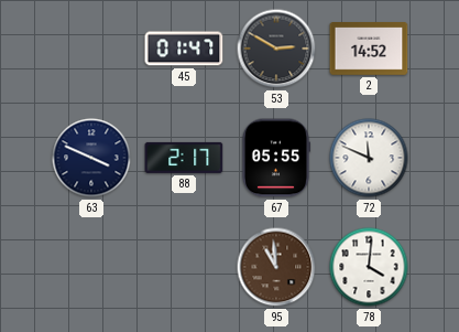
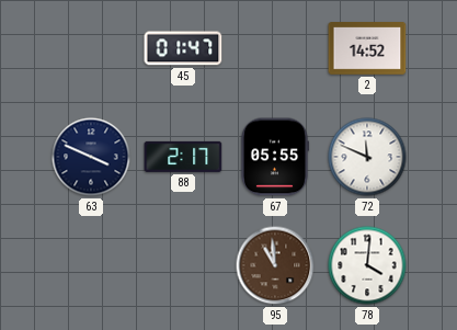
53: 2:50 -> none
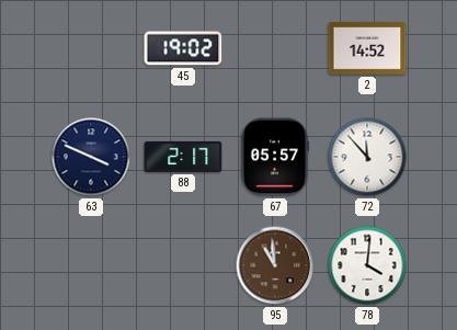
45: 01:47 -> 19:02
67: 05:55 -> 05:57
72: 11:49 -> 11:53
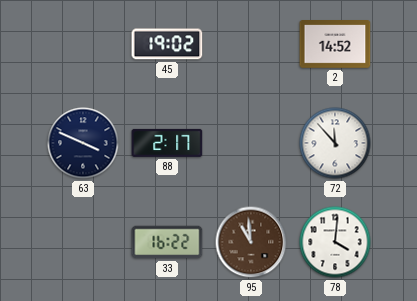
67: 05:57 -> none
33: none -> 16:22
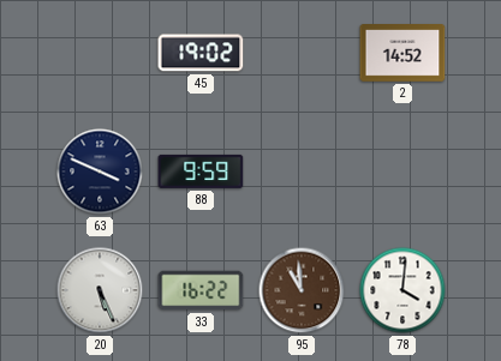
88: 2:17 -> 9:59
72: 11:53 -> none
20: none -> 5:26
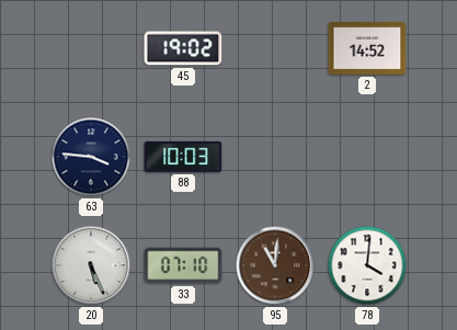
63: 3:49 -> 3:46
88: 9:59 -> 10:03
33: 16:22 -> 07:10
95: 10:59 -> 11:01
